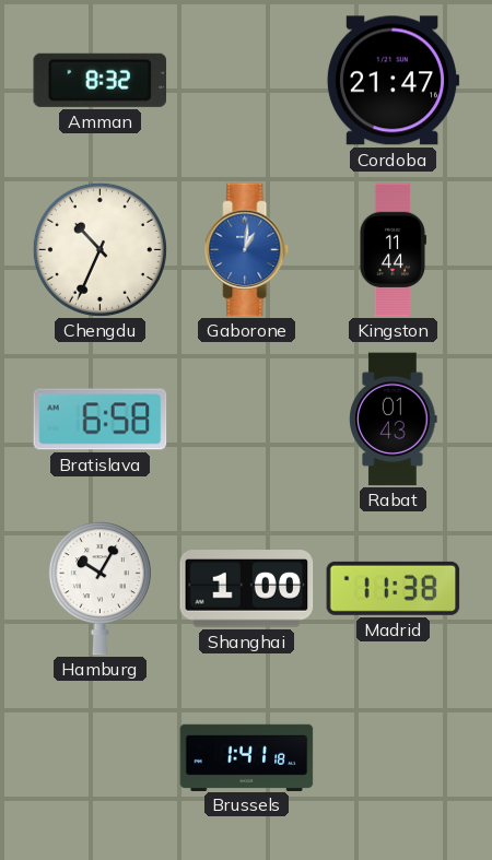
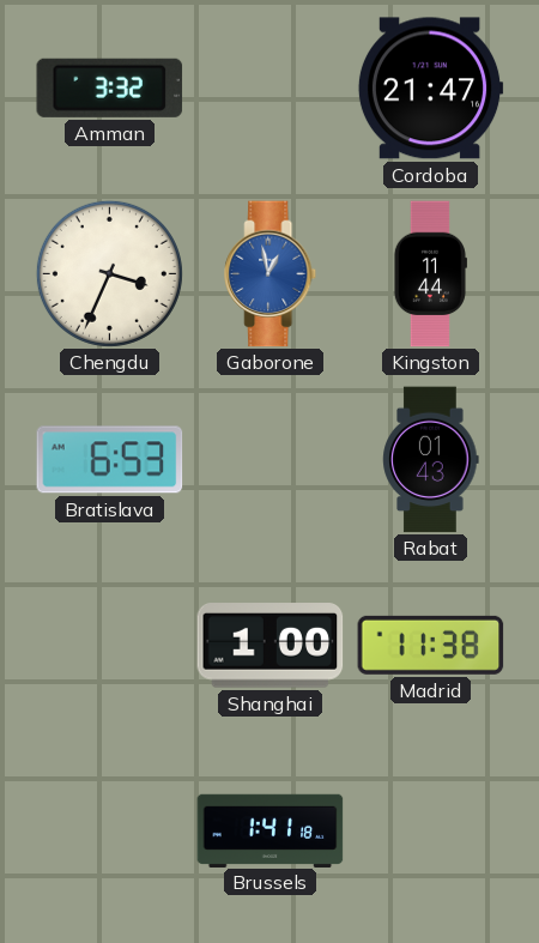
Amman: 8:32 -> 3:32
Chengdu: 10:34 -> 3:34
Gaborone: 1:01 -> 12:58
Bratislava: 6:58 -> 6:53
Hamburg: 10:05 -> none
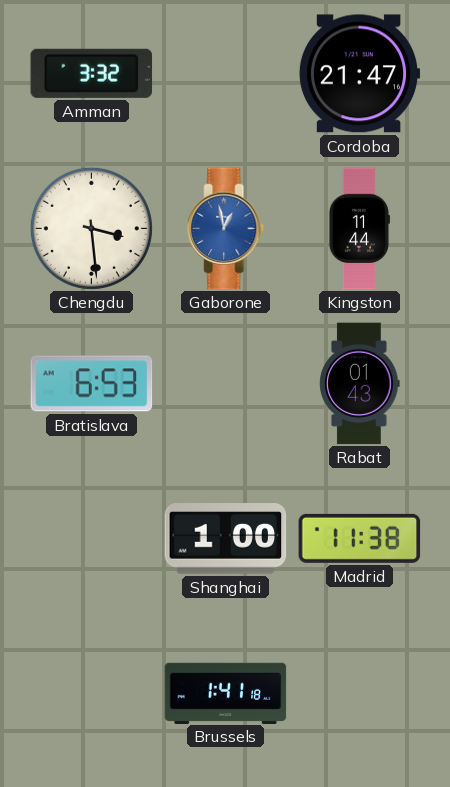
Chengdu: 3:34 -> 3:29
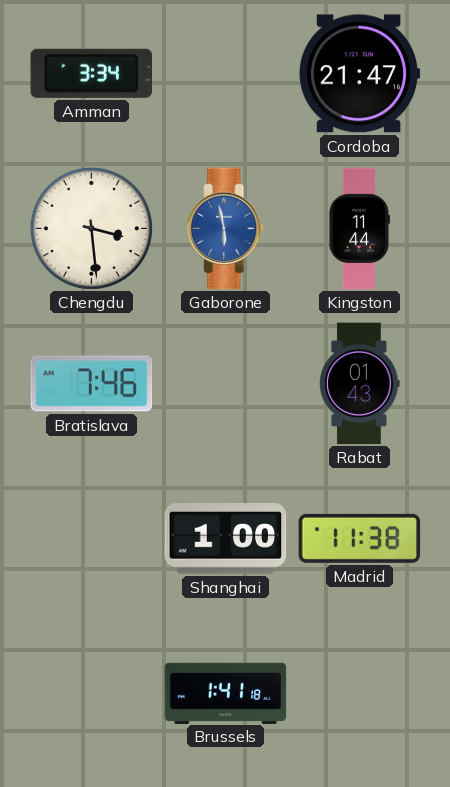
Amman: 3:32 -> 3:34
Gaborone: 12:58 -> 5:58
Bratislava: 6:53 -> 7:46
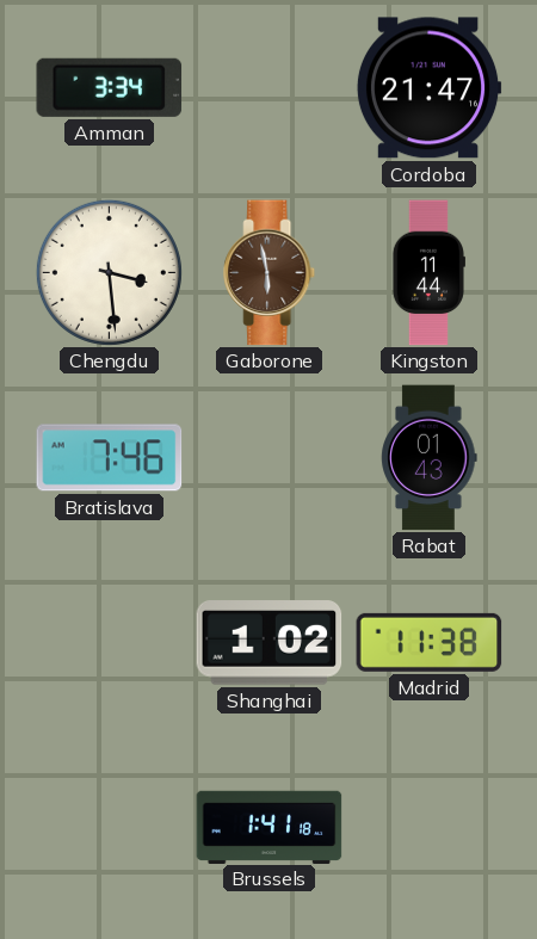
Gaborone dial: blue -> brown
Shanghai: 1:00 -> 1:02
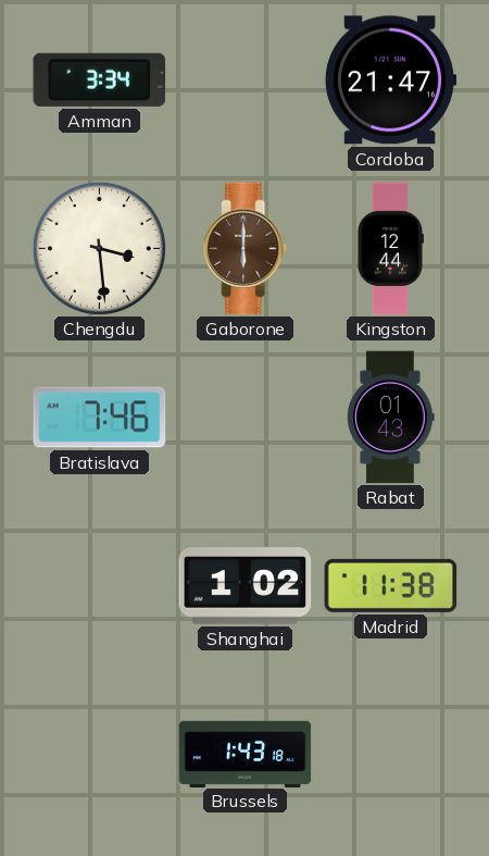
Gaborone: 5:58 -> 6:00
Kingston: 11:44 -> 12:44
Brussels: 1:41 -> 1:43
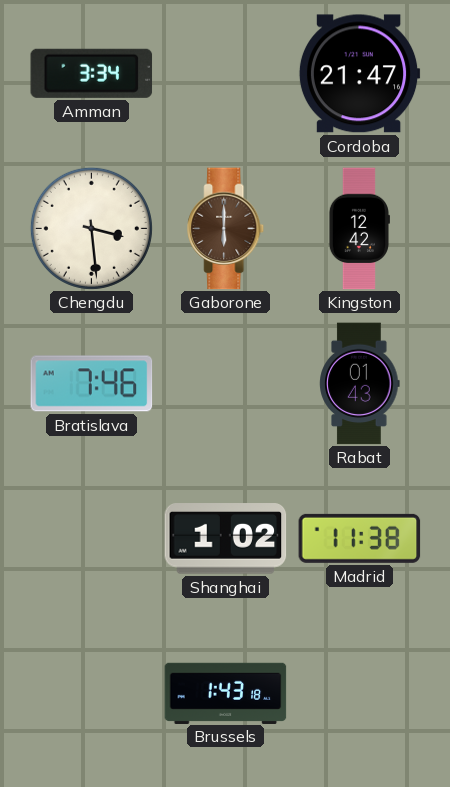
Kingston: 12:44 -> 12:42
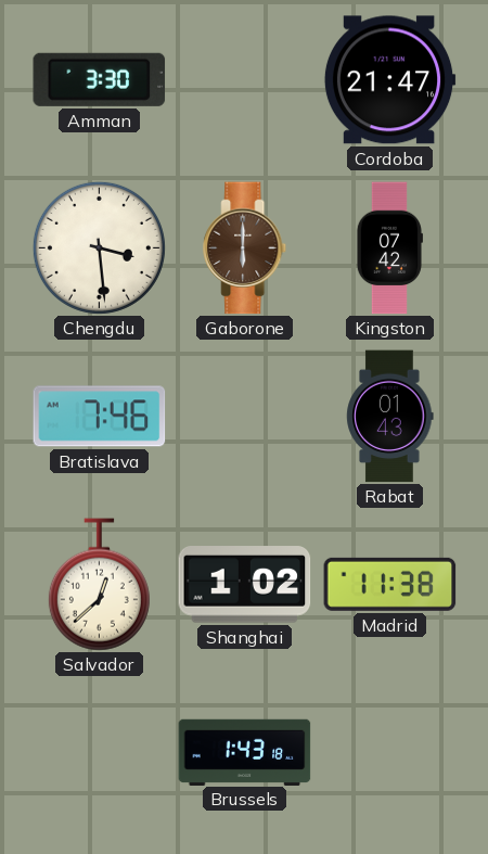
Amman: 3:34 -> 3:30
Kingston: 12:42 -> 07:42
Salvador: none -> 12:38
